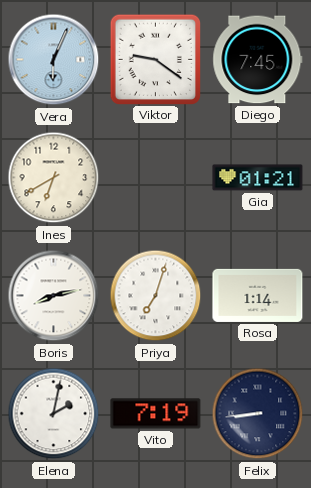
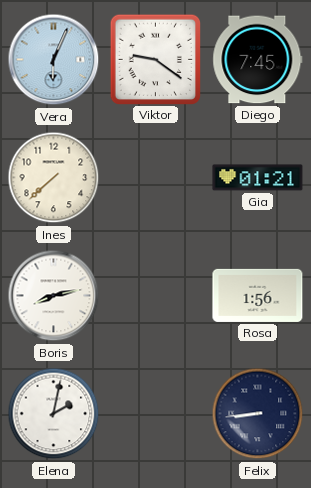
Ines: 6:40 -> 7:38
Priya: 7:03 -> none
Rosa: 1:14 -> 1:56
Vito: 7:19 -> none
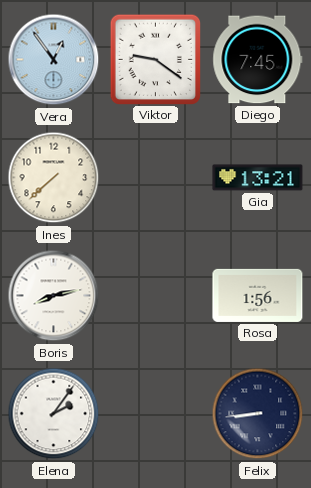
Vera: 6:04 -> 12:54
Gia: 01:21 -> 13:21
Elena: 2:02 -> 2:06
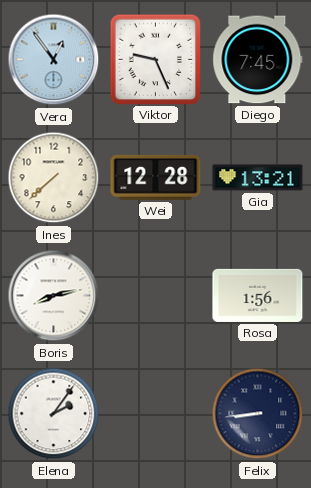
Viktor: 9:21 -> 9:26
Wei: none -> 12:28
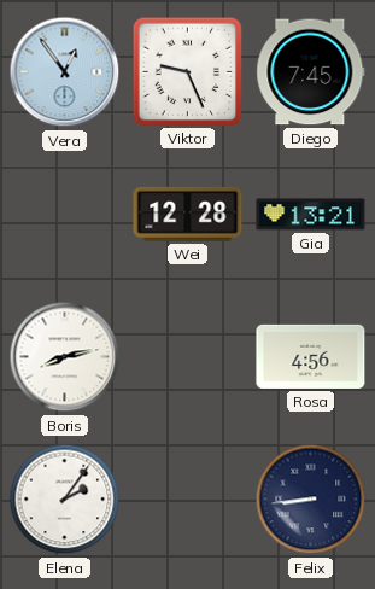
Ines: 7:38 -> none
Rosa: 1:56 -> 4:56
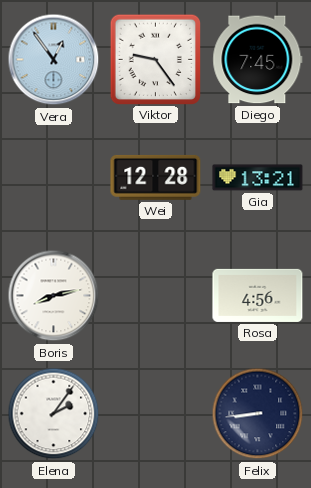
Viktor: 9:26 -> 9:24
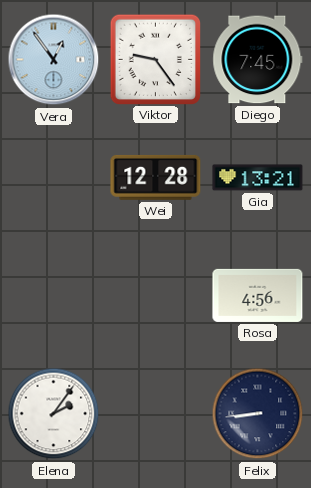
Boris: 8:13 -> none
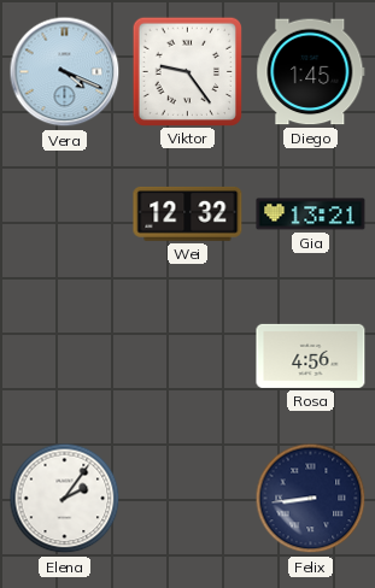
Vera: 12:54 -> 4:19
Diego: 7:45 -> 1:45
Wei: 12:28 -> 12:32
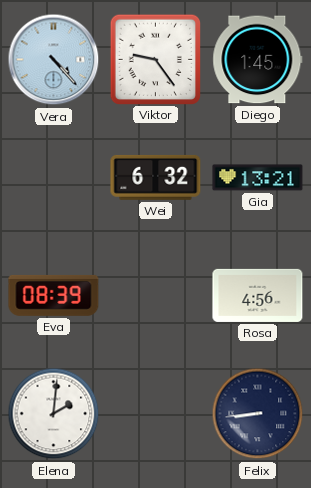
Vera: 4:19 -> 4:23
Wei: 12:32 -> 6:32
Eva: none -> 08:39
Elena: 2:06 -> 2:01
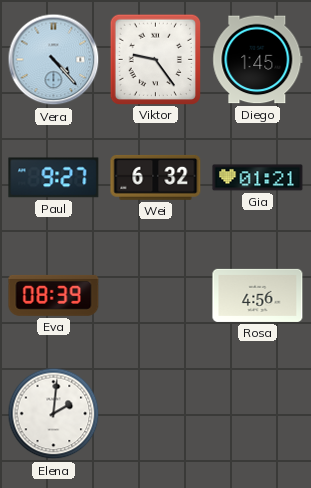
Paul: none -> 9:27
Gia: 13:21 -> 01:21
Felix: 8:44 -> none
